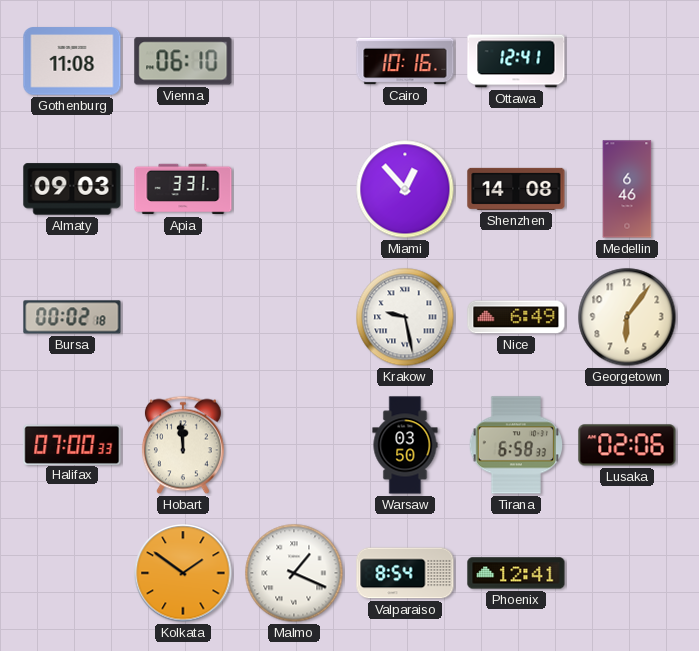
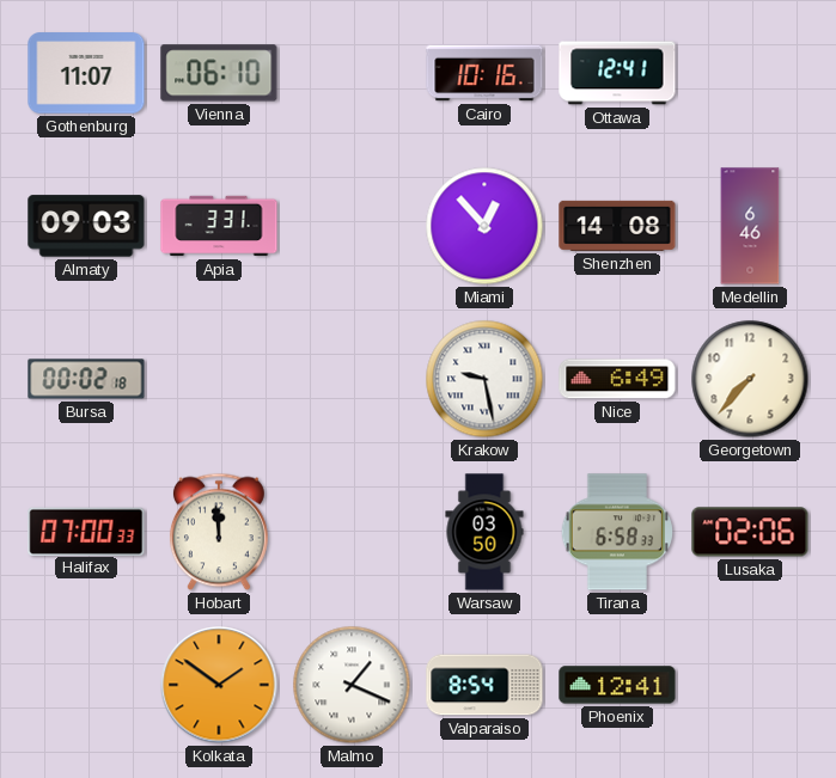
Gothenburg: 11:08 -> 11:07
Georgetown: 6:06 -> 7:37
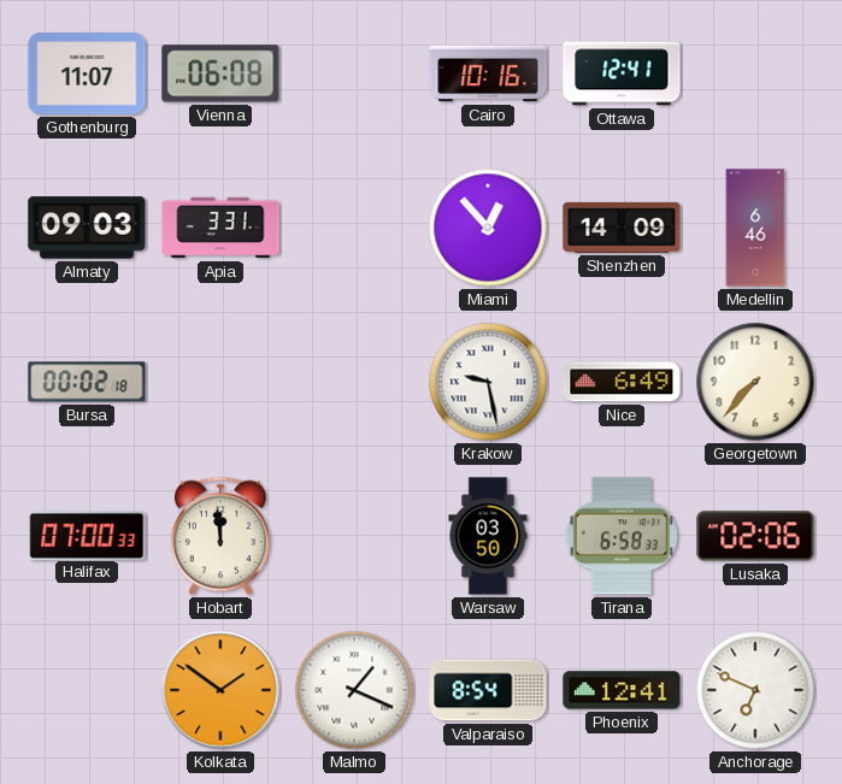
Vienna: 06:10 -> 06:08
Shenzhen: 14:08 -> 14:09
Anchorage: none -> 6:49
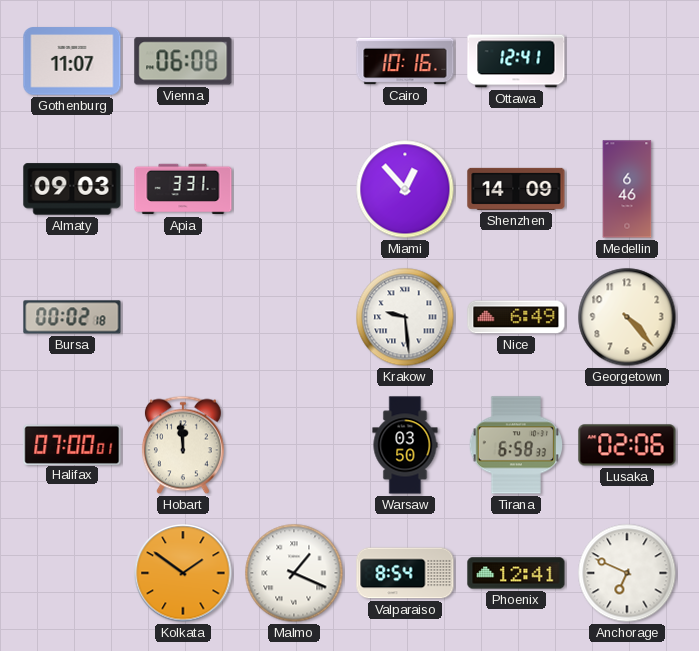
Krakow: 9:28 -> 9:29
Georgetown: 7:37 -> 4:23
Halifax: 07:00:33 -> 07:00:01
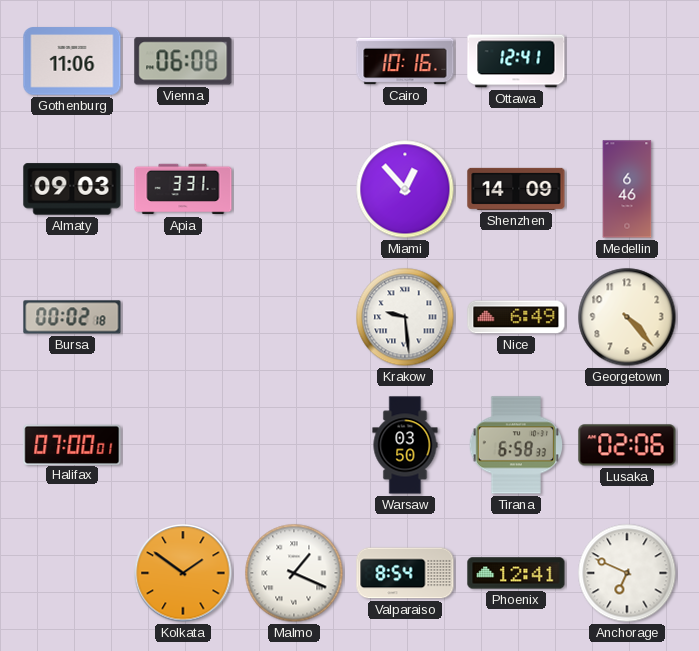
Gothenburg: 11:07 -> 11:06
Hobart: 11:59 -> none
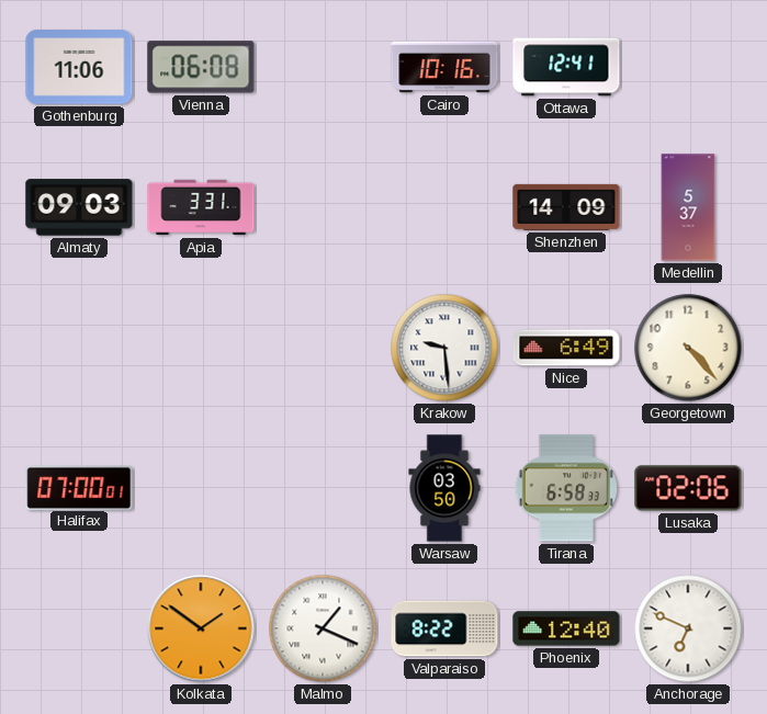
Miami: 12:53 -> none
Medellin: 6:46 -> 5:37
Bursa: 00:02 -> none
Valparaiso: 8:54 -> 8:22
Phoenix: 12:41 -> 12:40
